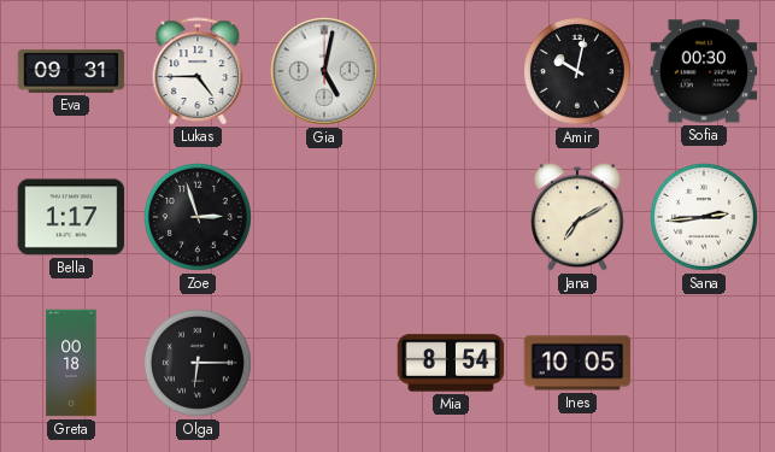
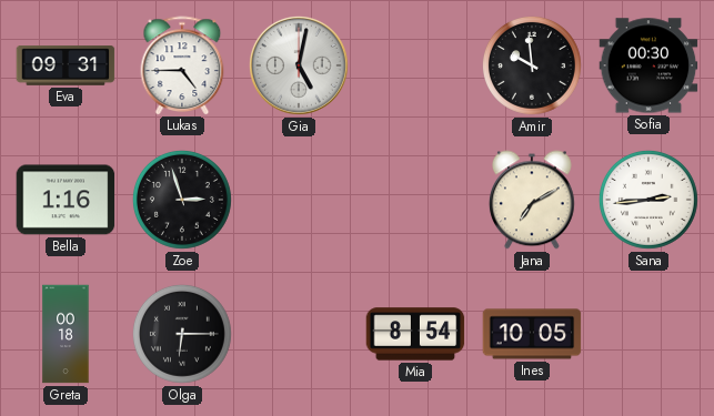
Amir: 10:02 -> 9:59
Bella: 1:17 -> 1:16
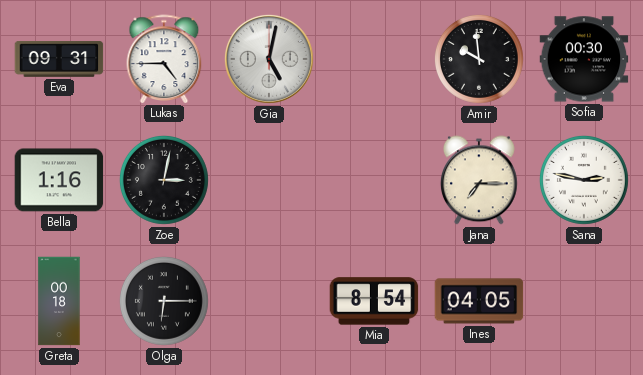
Zoe: 2:57 -> 3:02
Jana: 7:10 -> 7:15
Sana: 2:44 -> 2:47
Ines: 10:05 -> 04:05
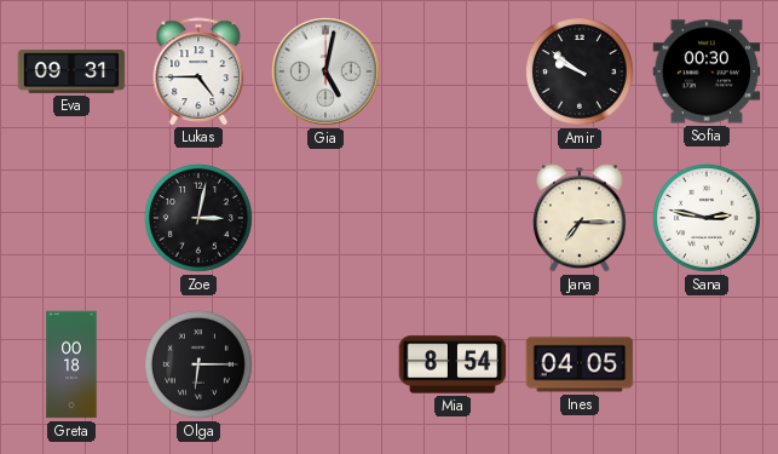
Amir: 9:59 -> 9:51
Bella: 1:16 -> none
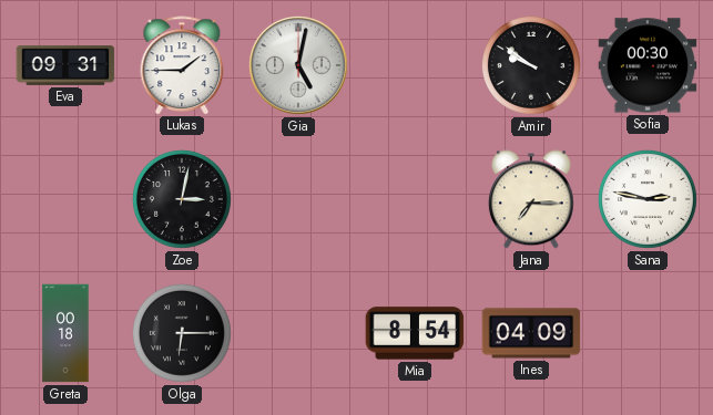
Lukas: 4:45 -> 1:45
Ines: 04:05 -> 04:09
